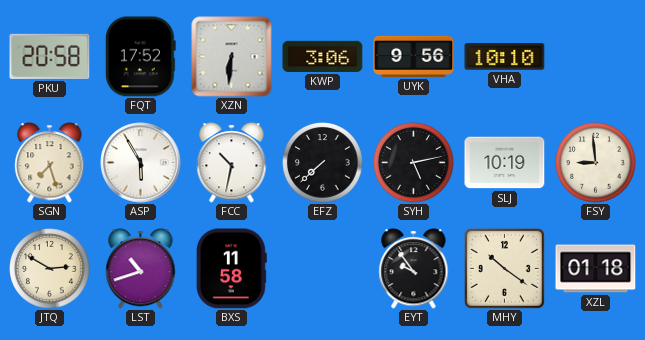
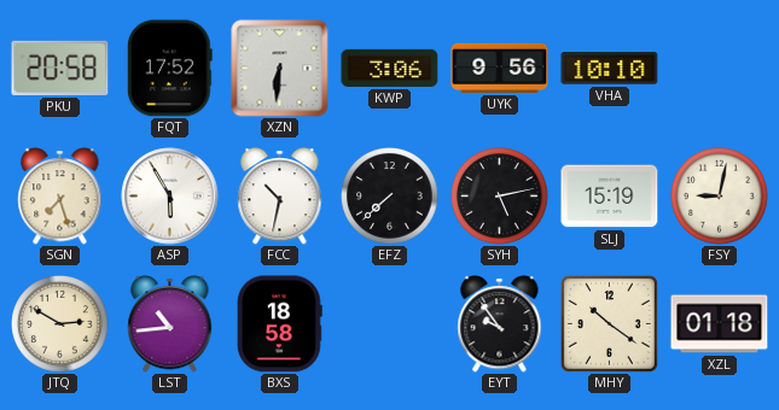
SLJ: 10:19 -> 15:19
FSY: 8:59 -> 9:02
LST: 10:42 -> 10:44
BXS: 11:58 -> 18:58
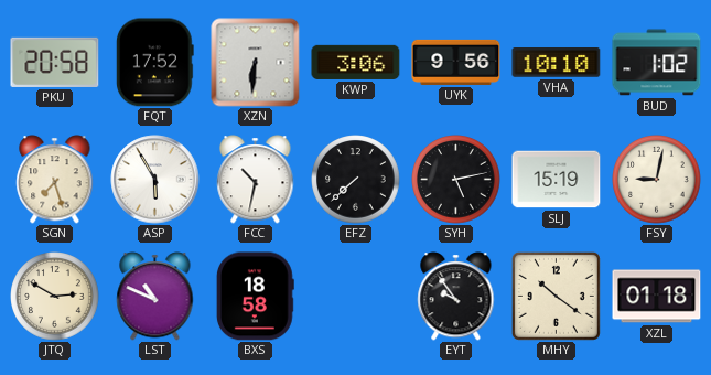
BUD: none -> 1:02
LST: 10:44 -> 10:49
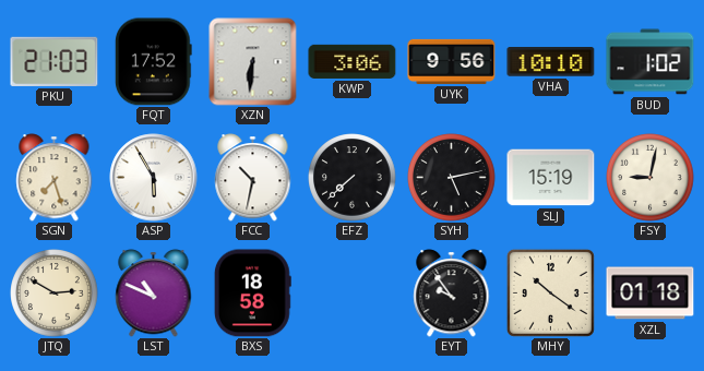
PKU: 20:58 -> 21:03
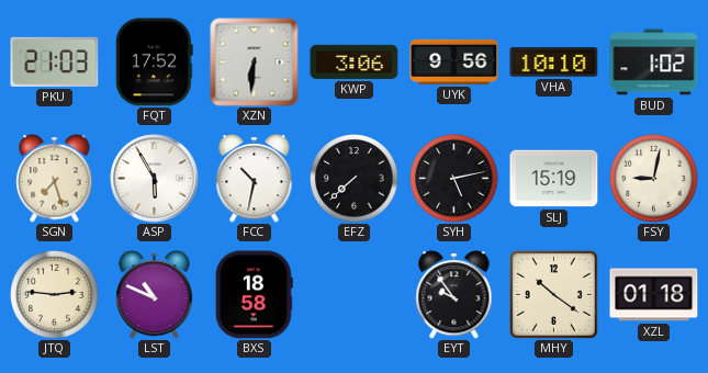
JTQ: 2:50 -> 2:46
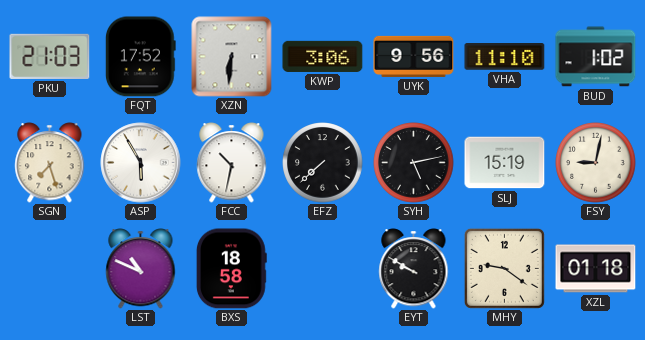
VHA: 10:10 -> 11:10
JTQ: 2:46 -> none
EYT: 9:54 -> 9:50
MHY: 10:21 -> 9:21
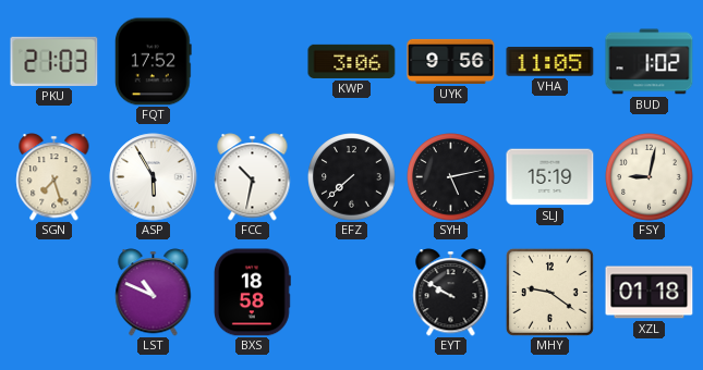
XZN: 6:31 -> none
VHA: 11:10 -> 11:05
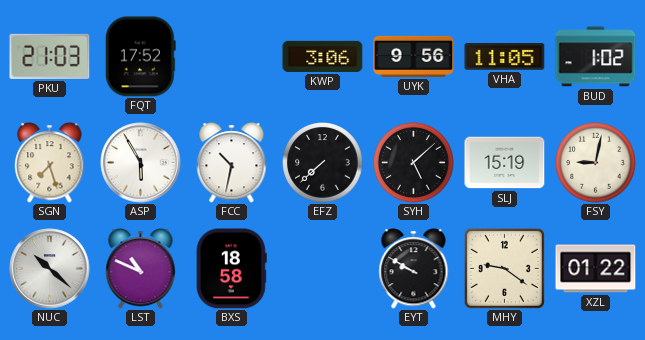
SYH: 5:13 -> 5:08
NUC: none -> 10:22
XZL: 01:18 -> 01:22
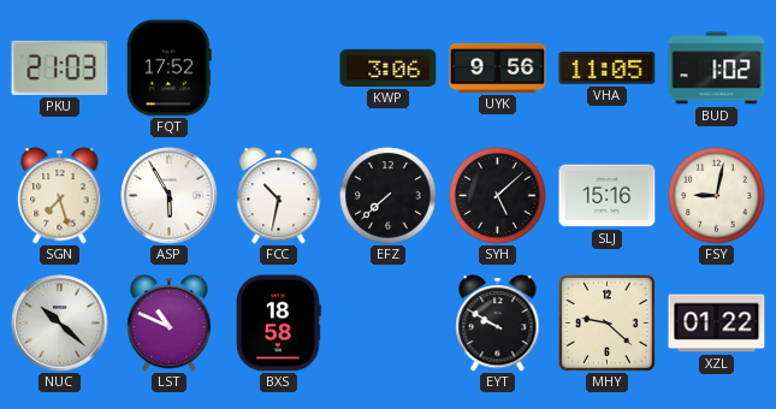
SLJ: 15:19 -> 15:16
MHY: 9:21 -> 9:22
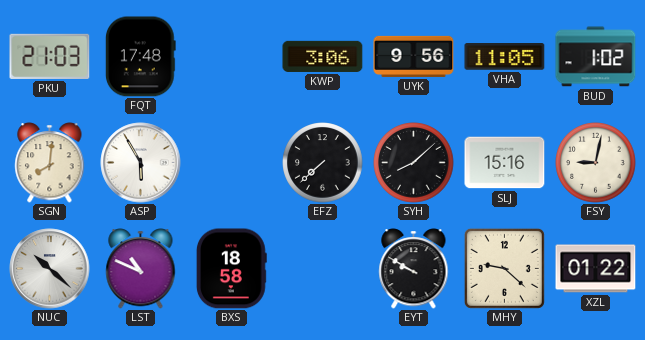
FQT: 17:52 -> 17:48
SGN: 7:27 -> 8:01
FCC: 10:32 -> none
SYH: 5:08 -> 8:08
